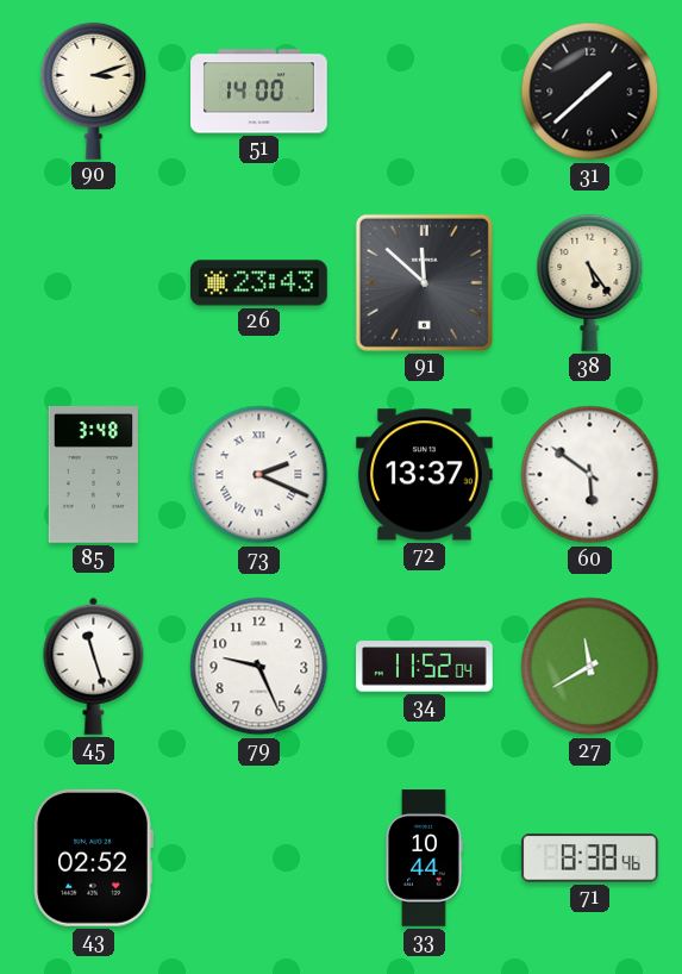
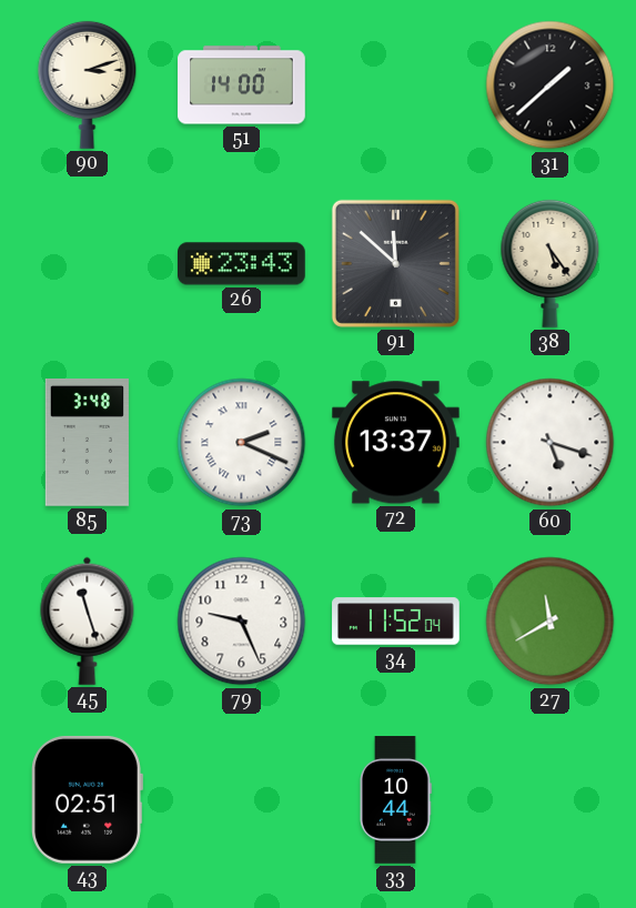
60: 5:51 -> 5:18
43: 02:52 -> 02:51
71: 8:38 -> none
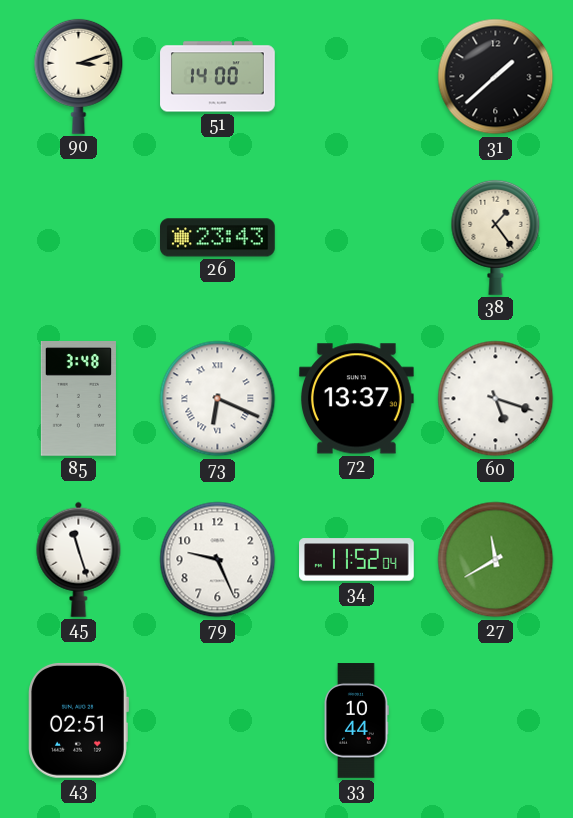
91: 11:52 -> none
38: 5:24 -> 1:24
73: 2:19 -> 6:19
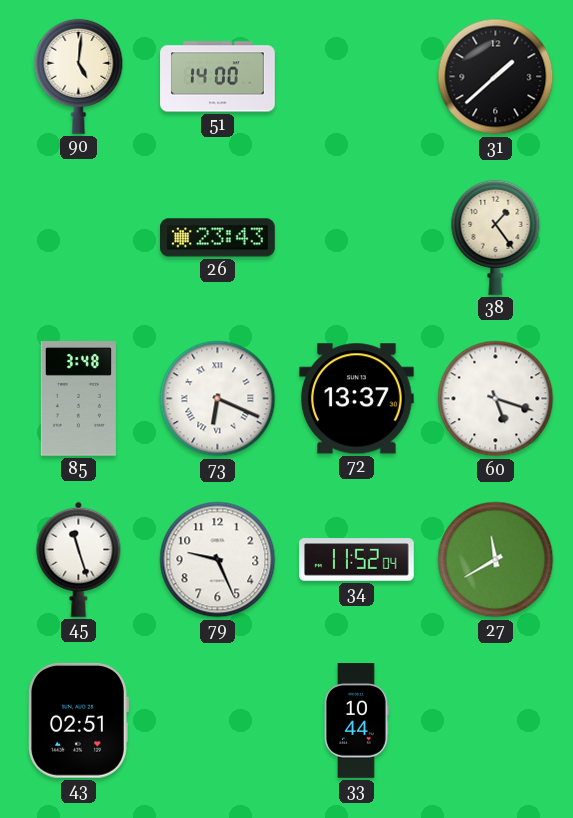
90: 3:12 -> 5:01
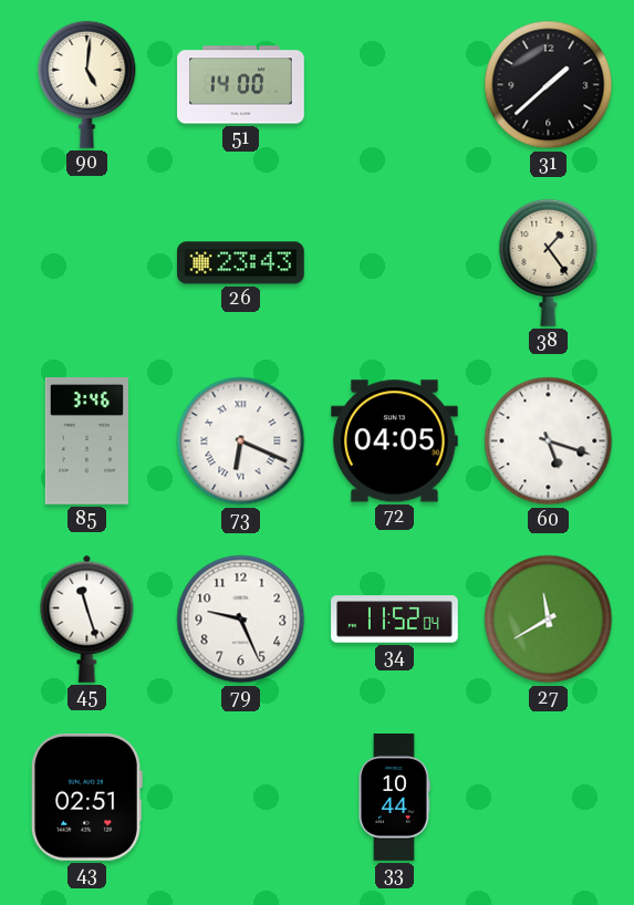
85: 3:48 -> 3:46
72: 13:37 -> 04:05
